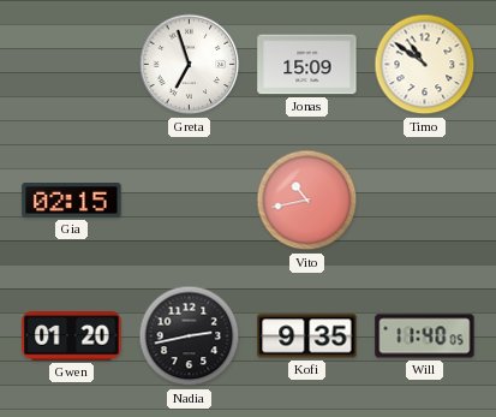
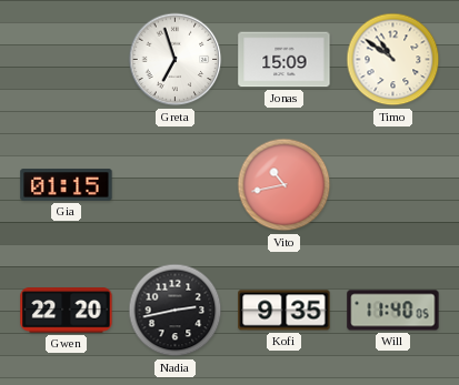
Gia: 02:15 -> 01:15
Gwen: 01:20 -> 22:20
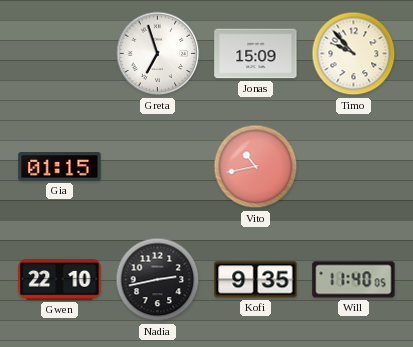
Timo: 10:51 -> 9:53
Gwen: 22:20 -> 22:10
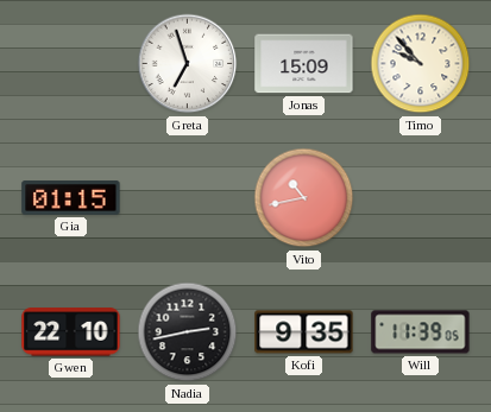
Will: 11:40 -> 11:39
